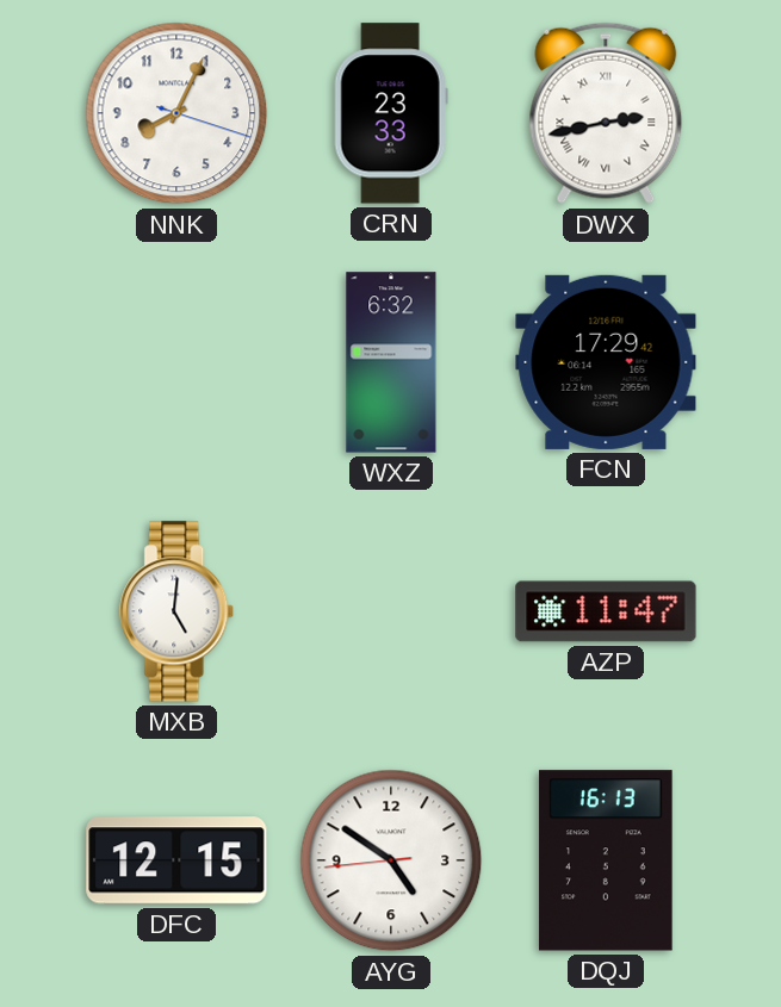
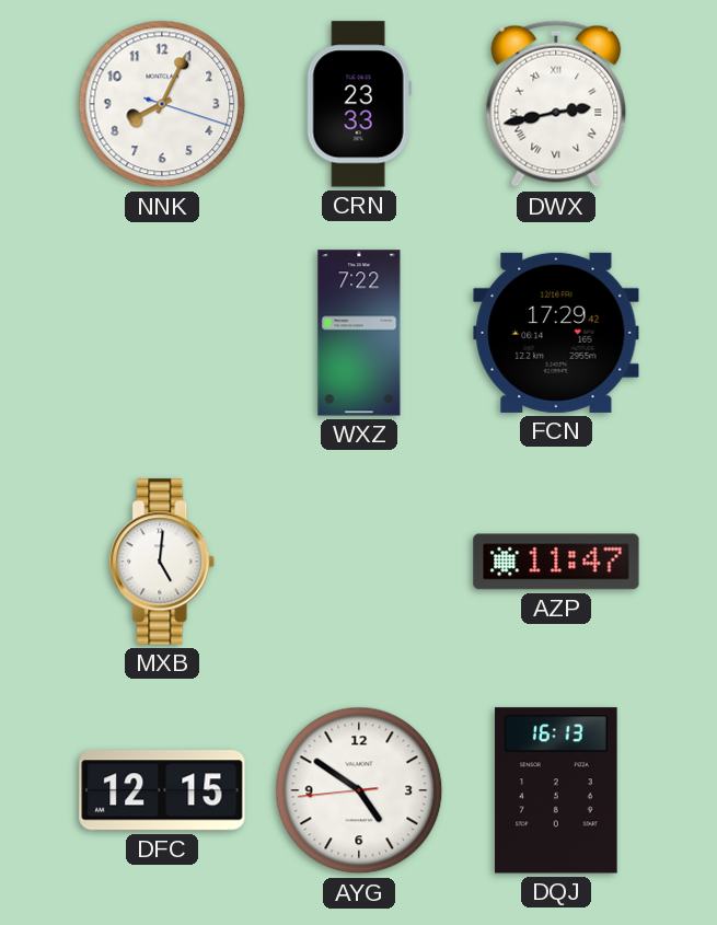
WXZ: 6:32 -> 7:22
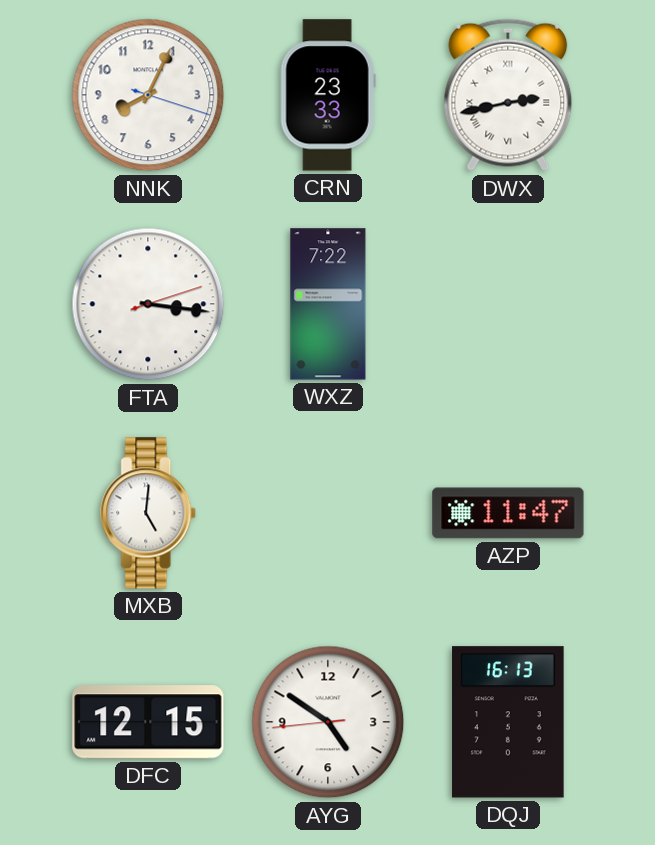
FTA: none -> 3:16
FCN: 17:29 -> none
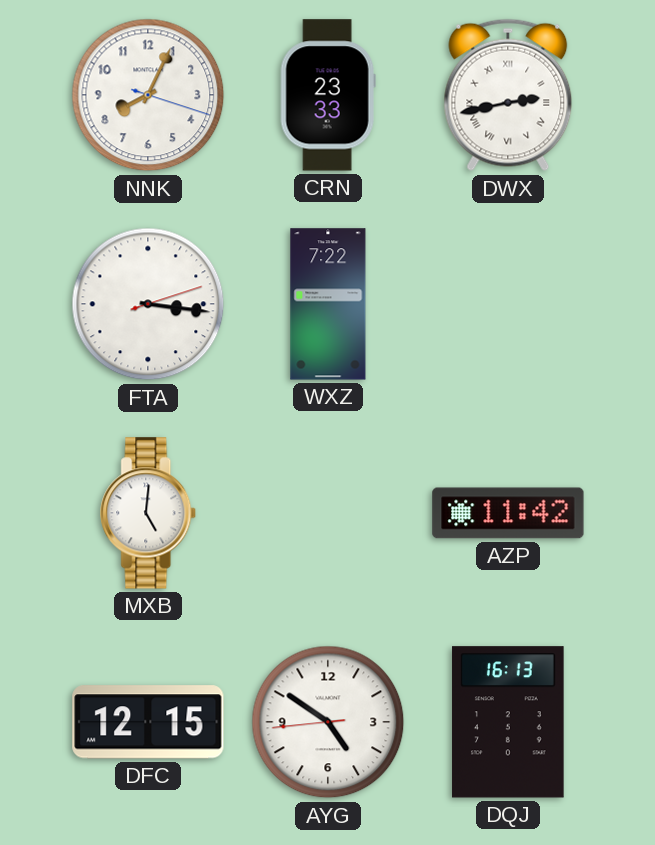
AZP: 11:47 -> 11:42
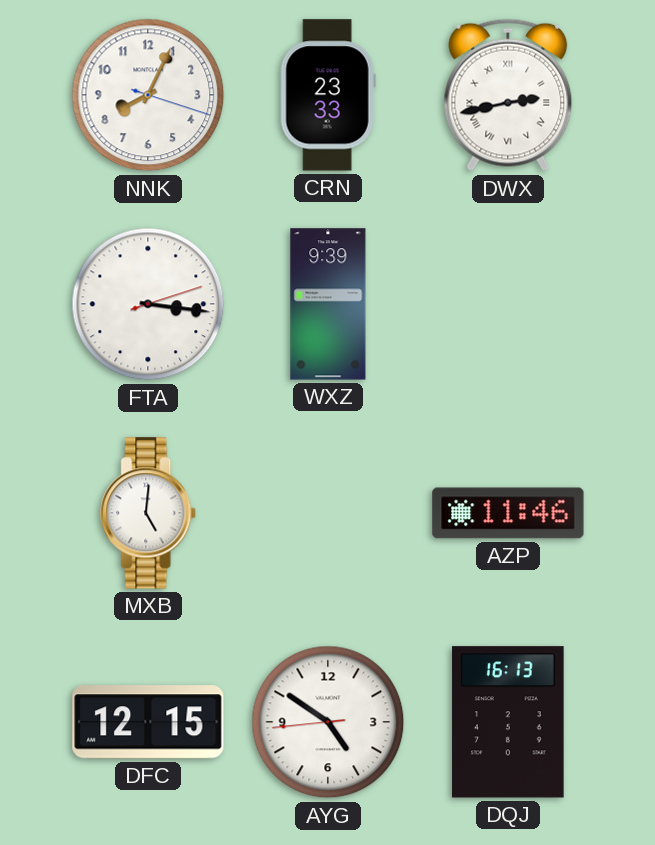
WXZ: 7:22 -> 9:39
AZP: 11:42 -> 11:46
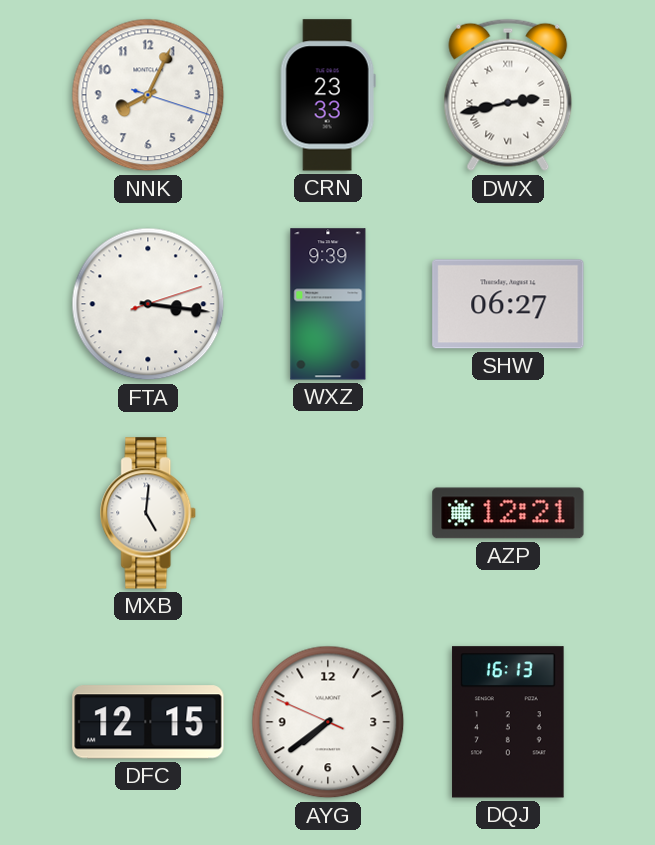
SHW: none -> 06:27
AZP: 11:46 -> 12:21
AYG: 4:50 -> 7:38
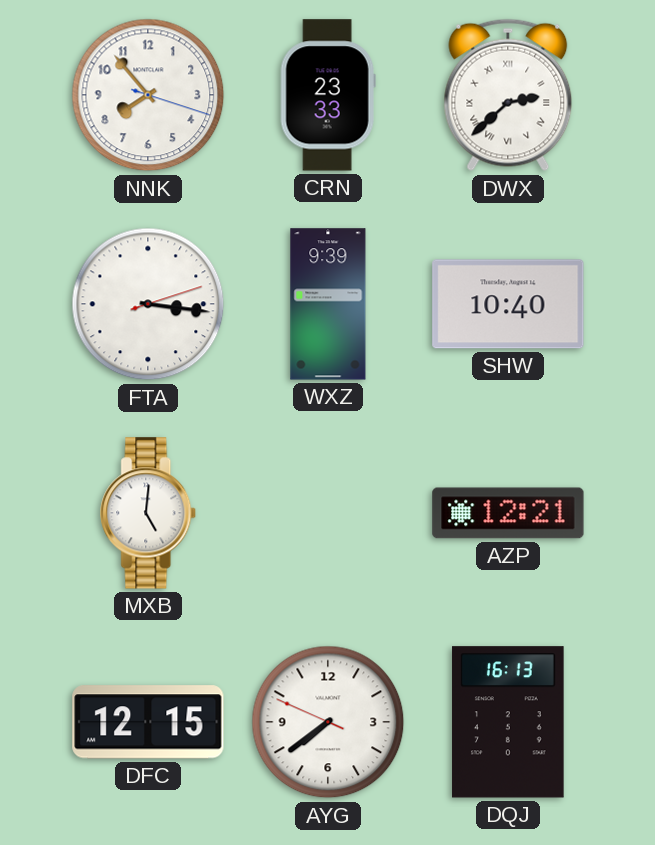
NNK: 8:04 -> 7:53
DWX: 2:43 -> 2:38
SHW: 06:27 -> 10:40
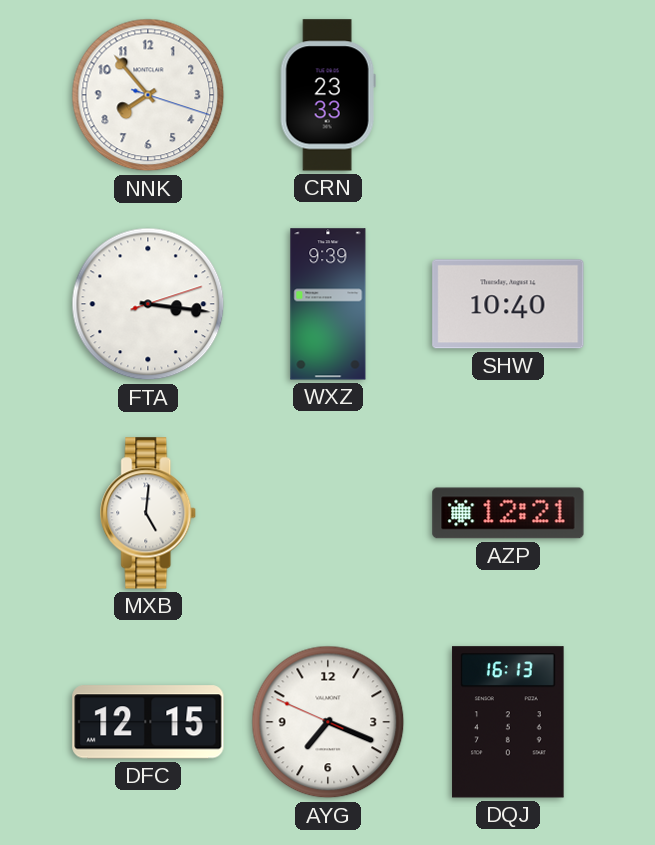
DWX: 2:38 -> none
AYG: 7:38 -> 7:18
